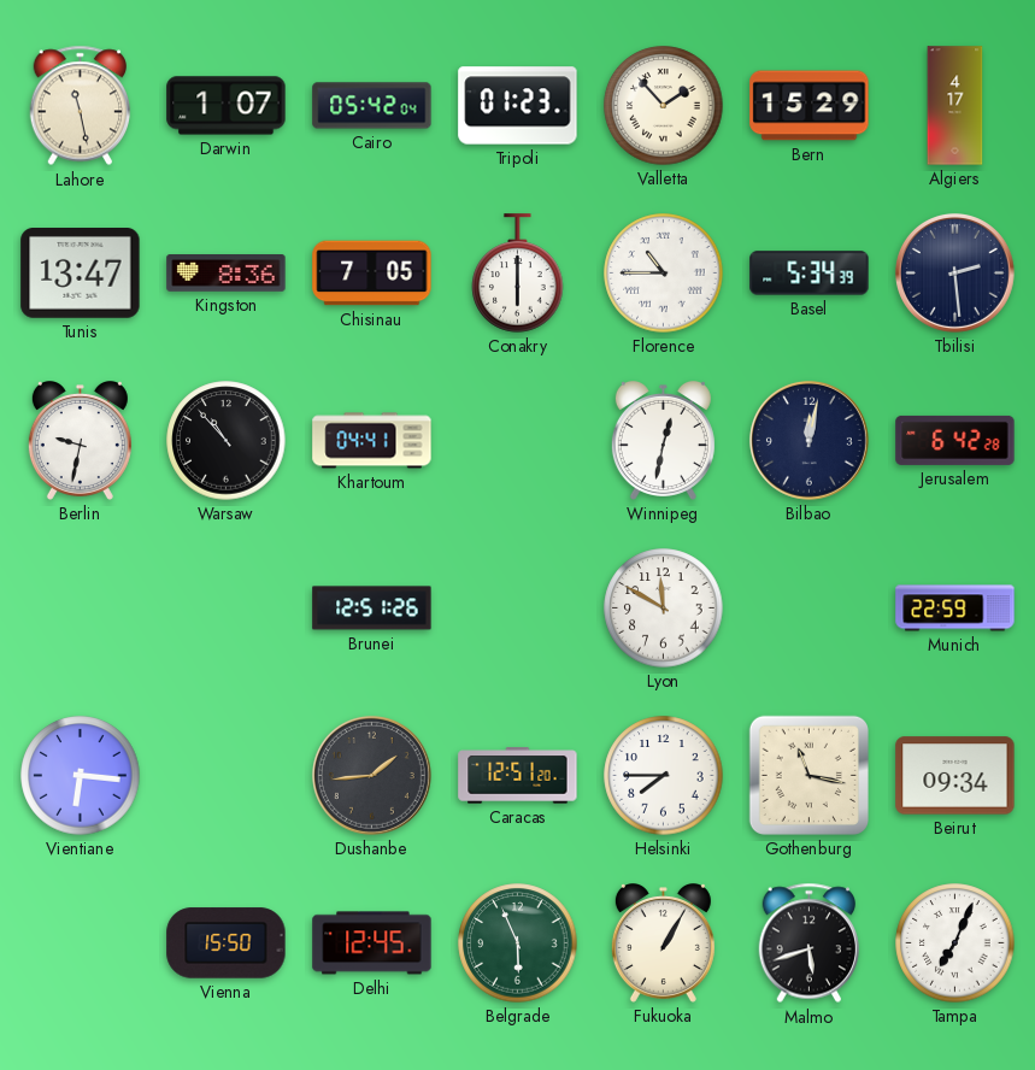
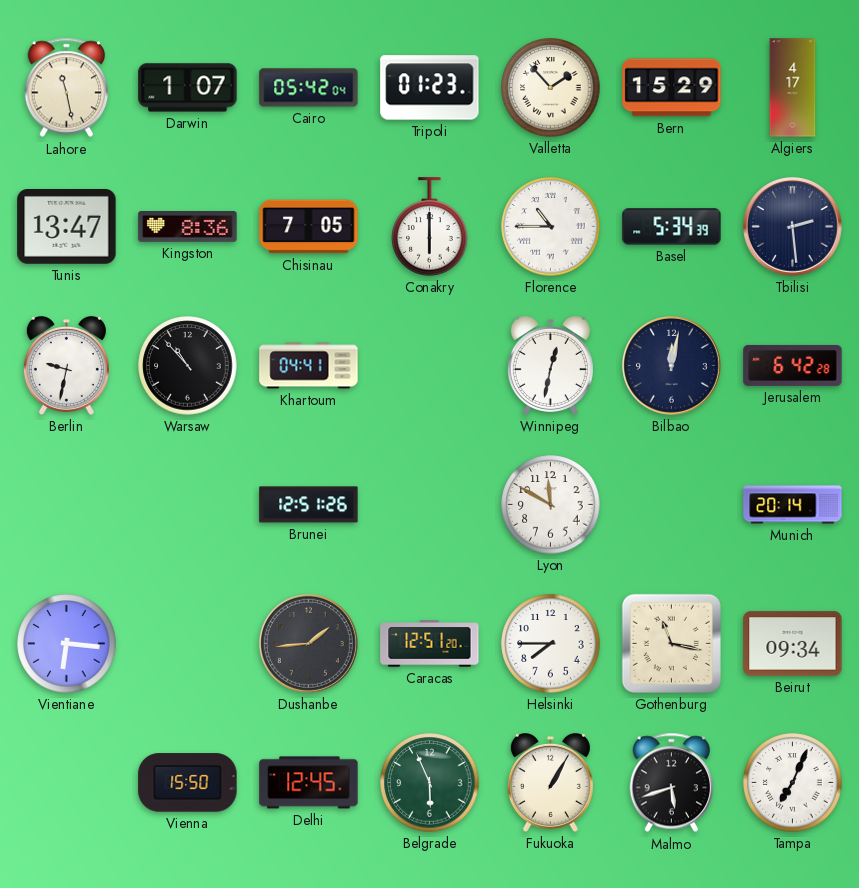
Munich: 22:59 -> 20:14
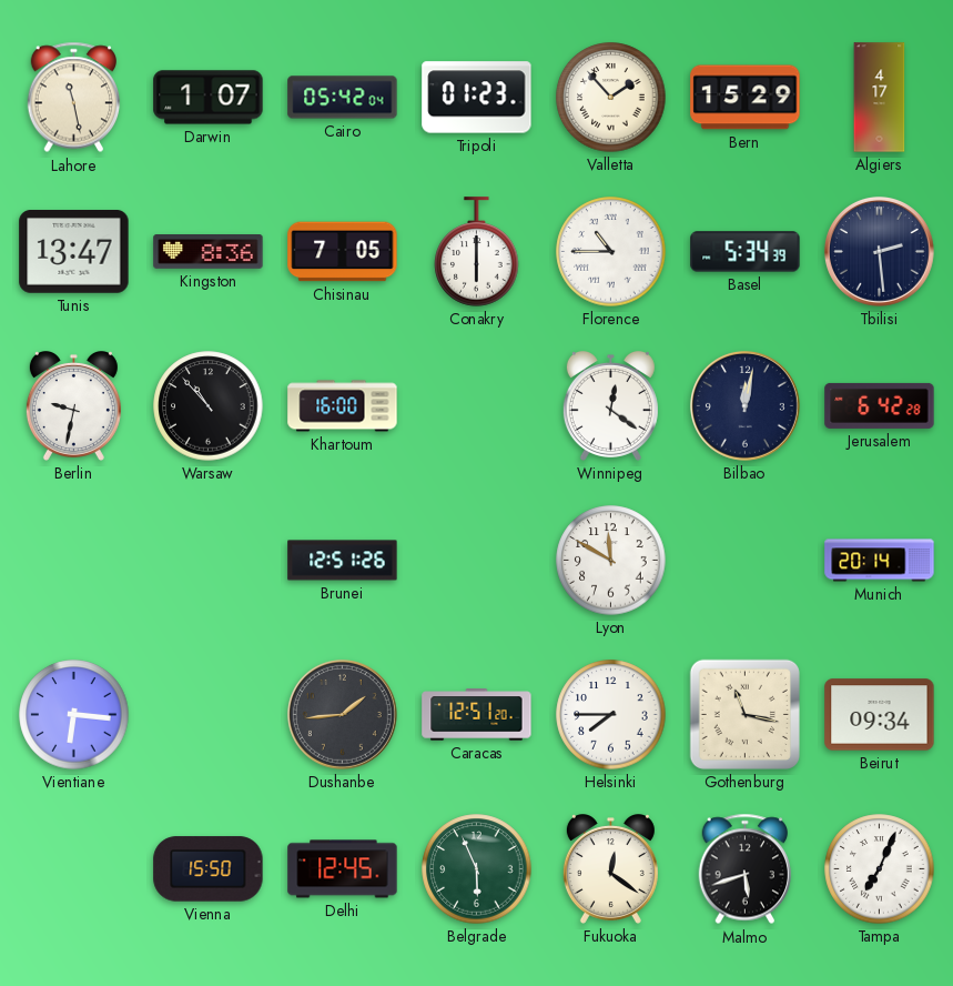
Khartoum: 04:41 -> 16:00
Winnipeg: 12:32 -> 12:21
Fukuoka: 1:05 -> 12:21
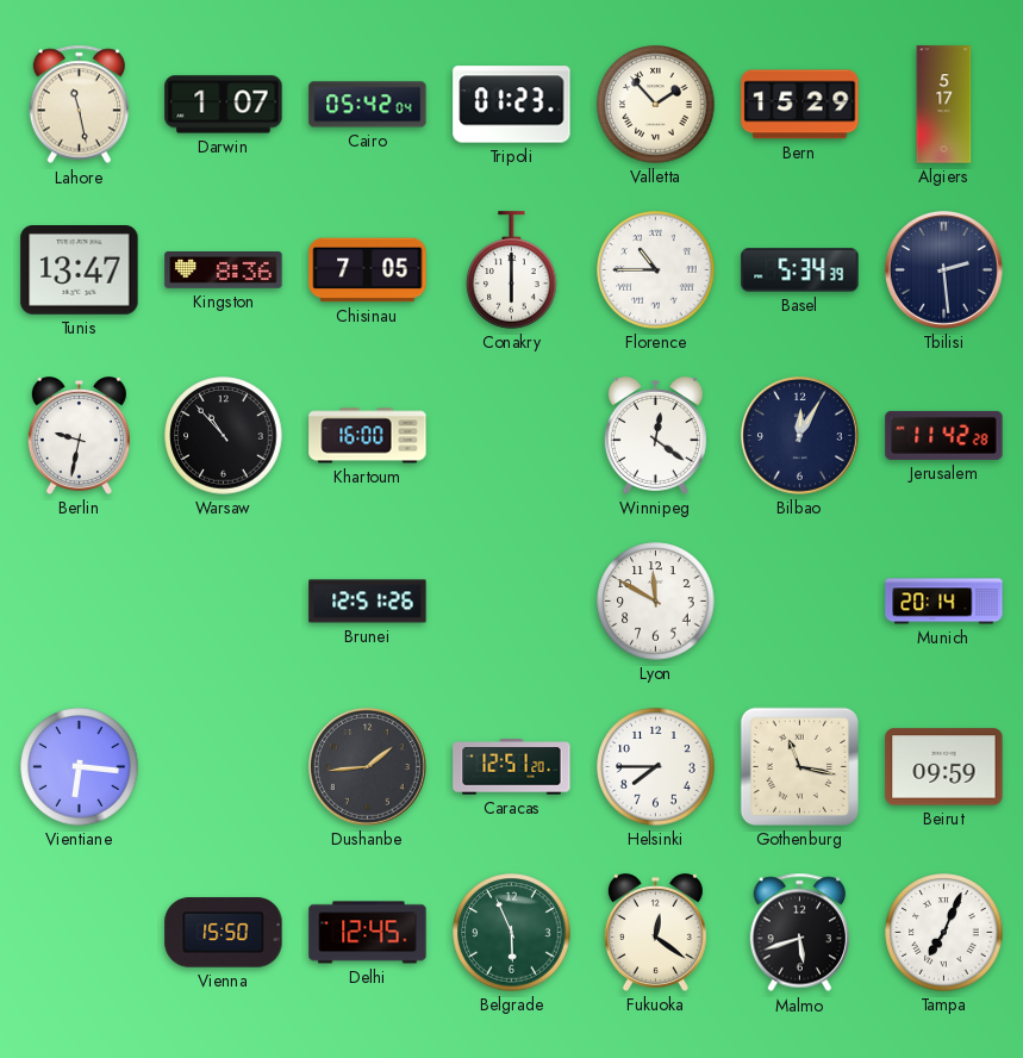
Algiers: 4:17 -> 5:17
Bilbao: 12:02 -> 12:05
Jerusalem: 6:42 -> 11:42
Beirut: 09:34 -> 09:59
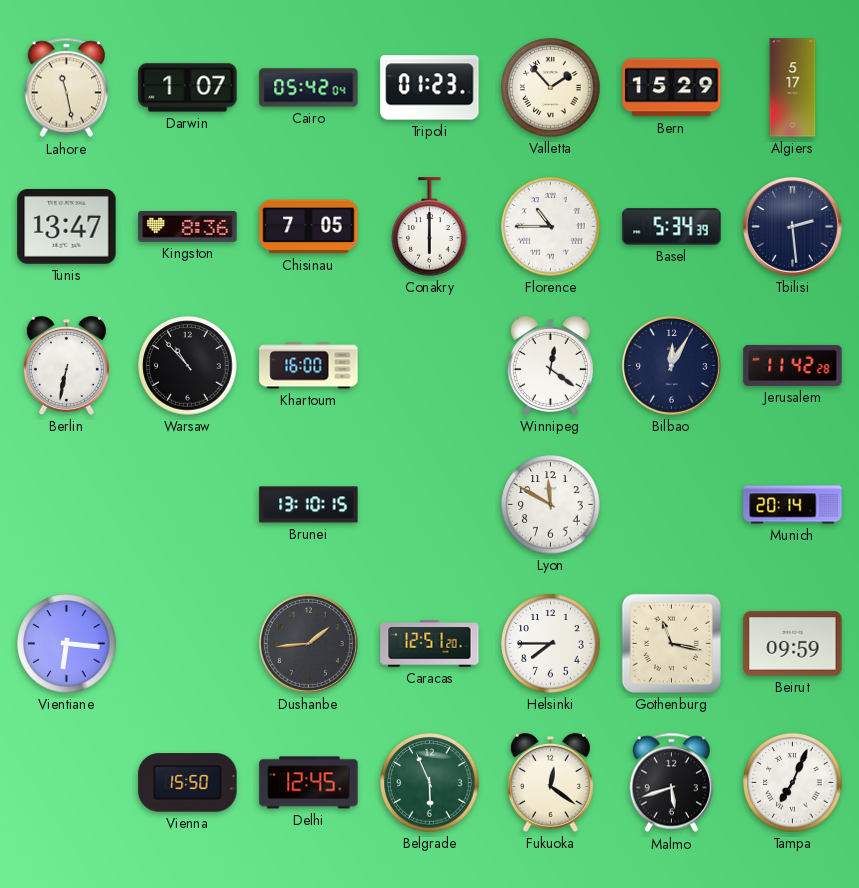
Berlin: 9:32 -> 6:32
Brunei: 12:51 -> 13:10
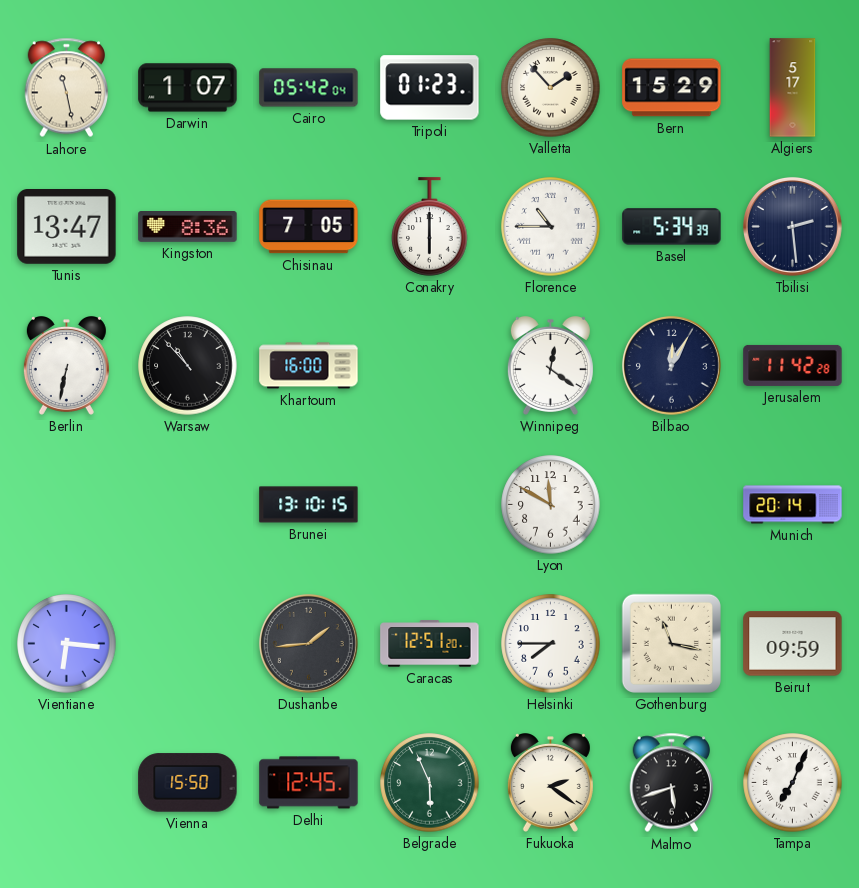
Fukuoka: 12:21 -> 2:21
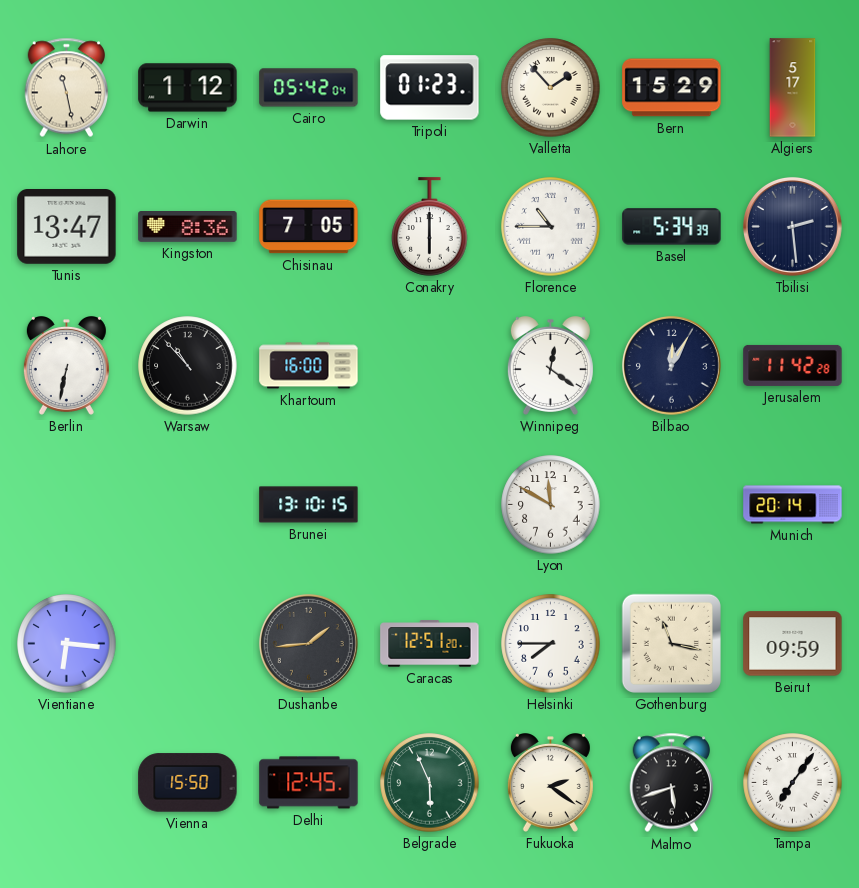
Darwin: 1:07 -> 1:12
Tampa: 7:04 -> 7:06
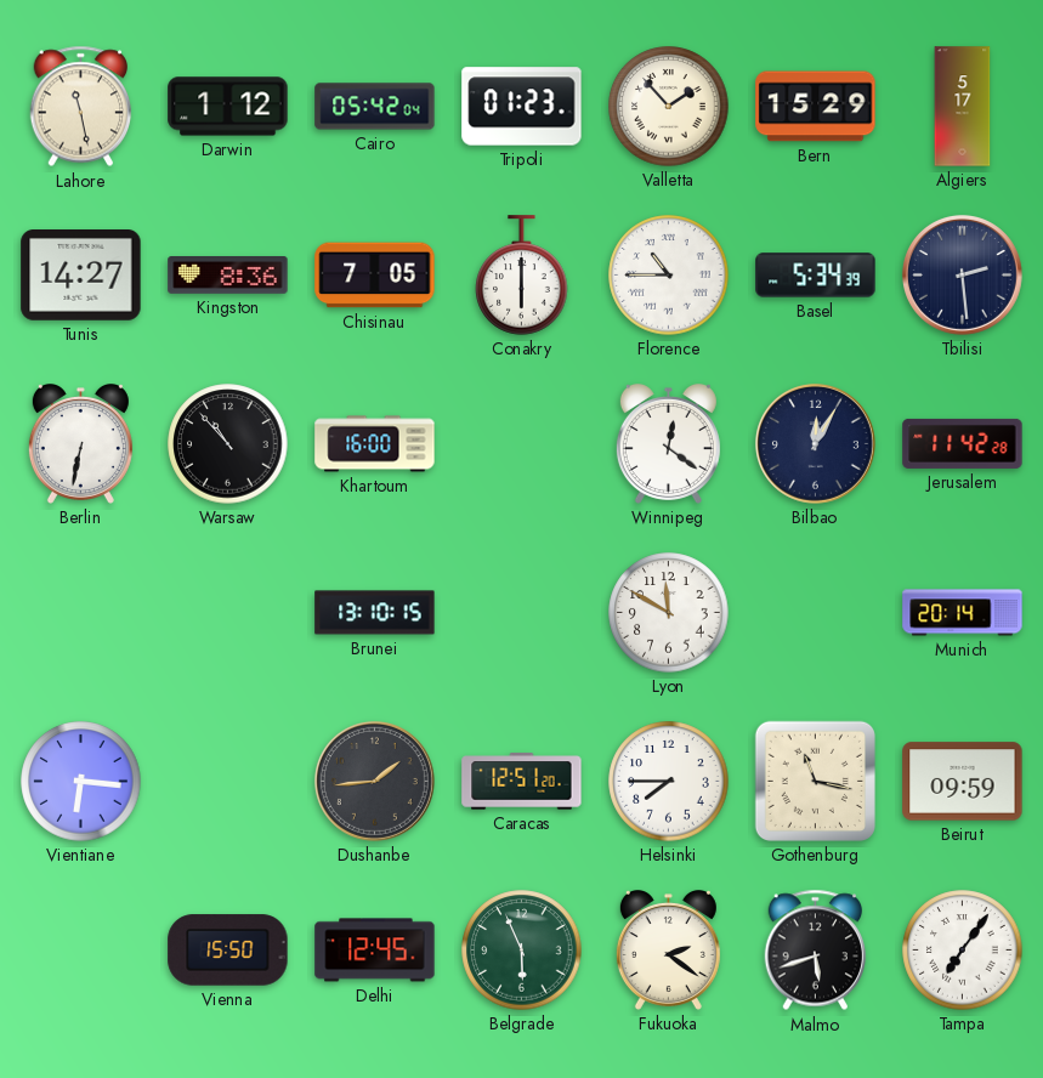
Tunis: 13:47 -> 14:27
